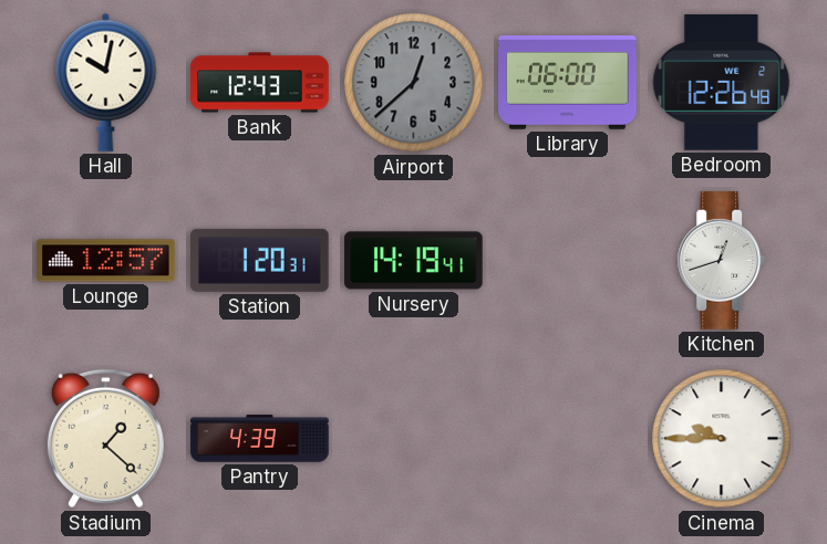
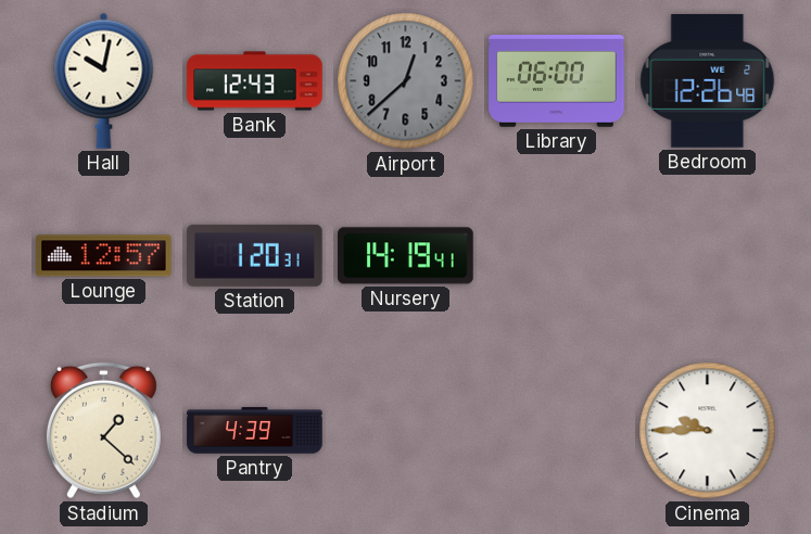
Kitchen: 12:42 -> none
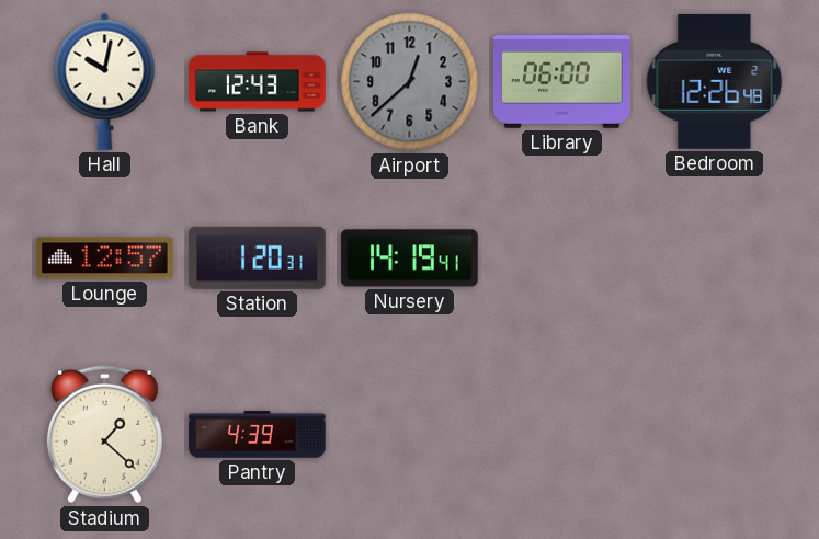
Cinema: 9:45 -> none
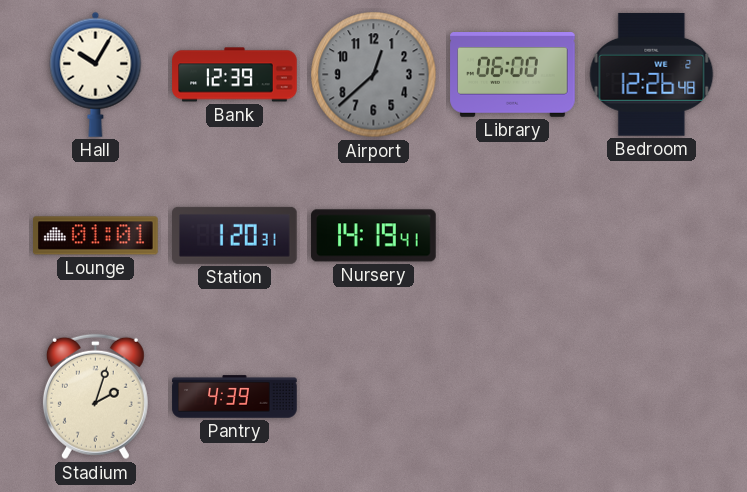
Hall: 10:02 -> 10:05
Bank: 12:43 -> 12:39
Lounge: 12:57 -> 01:01
Stadium: 1:22 -> 2:03
